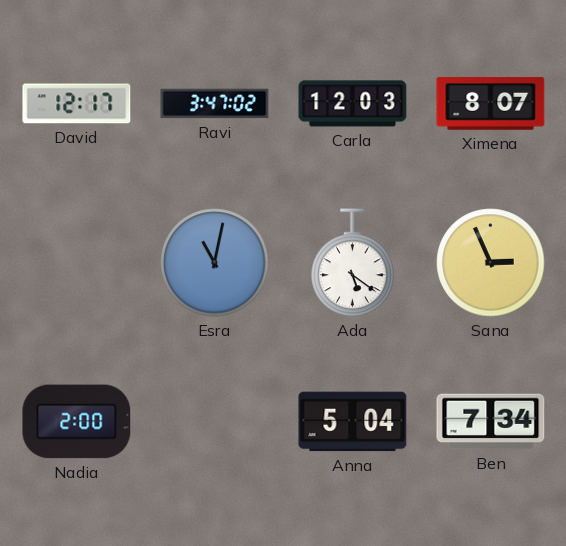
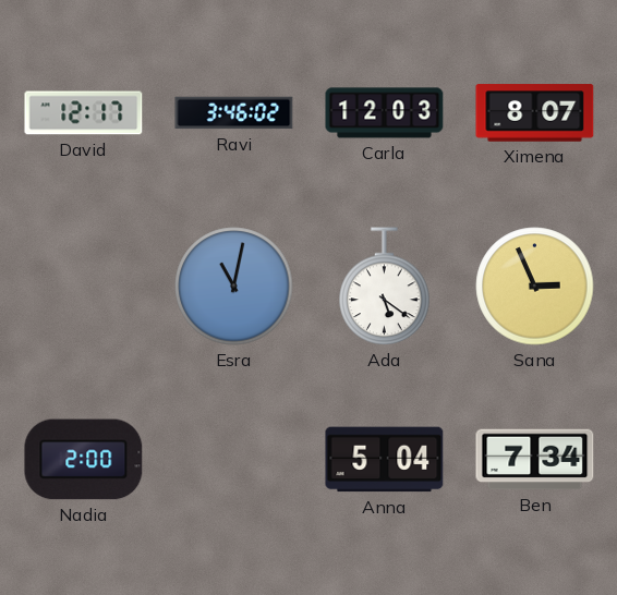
Ravi: 3:47 -> 3:46
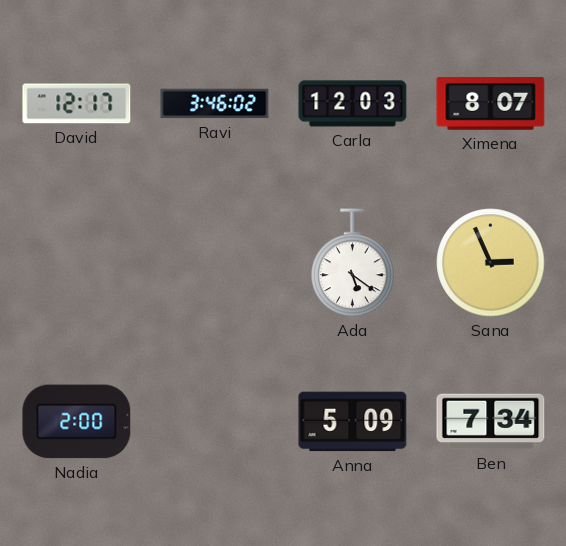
Esra: 11:02 -> none
Anna: 5:04 -> 5:09
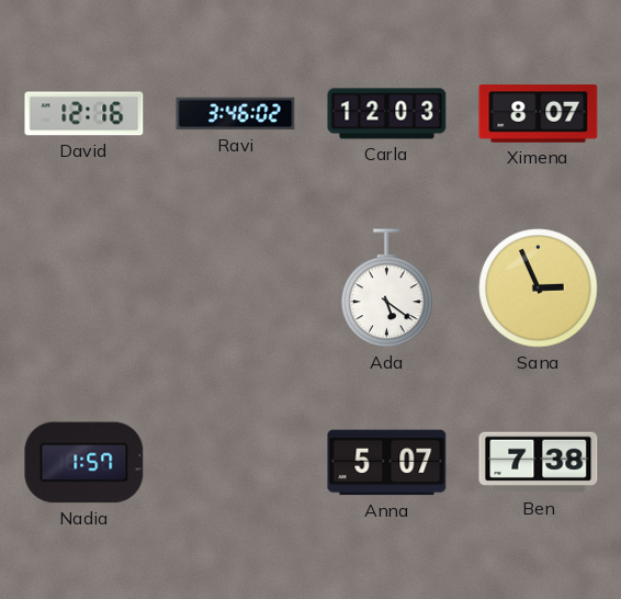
David: 12:17 -> 12:16
Nadia: 2:00 -> 1:57
Anna: 5:09 -> 5:07
Ben: 7:34 -> 7:38
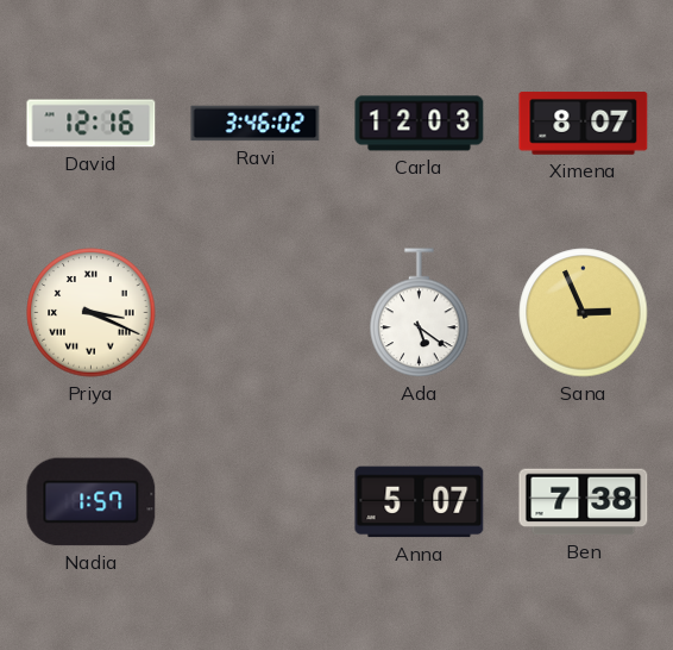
Priya: none -> 3:19
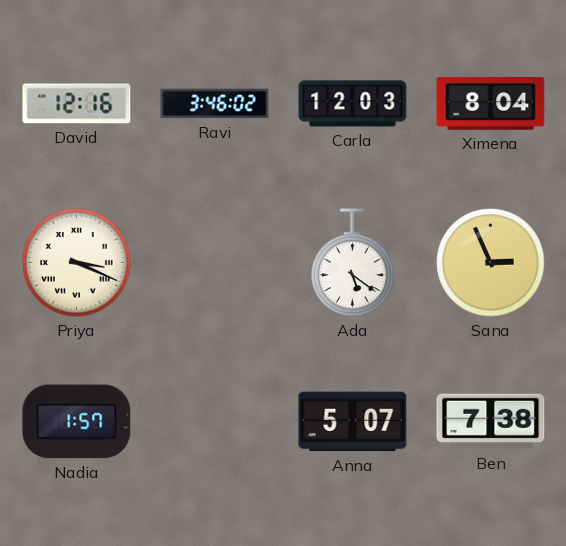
Ximena: 8:07 -> 8:04
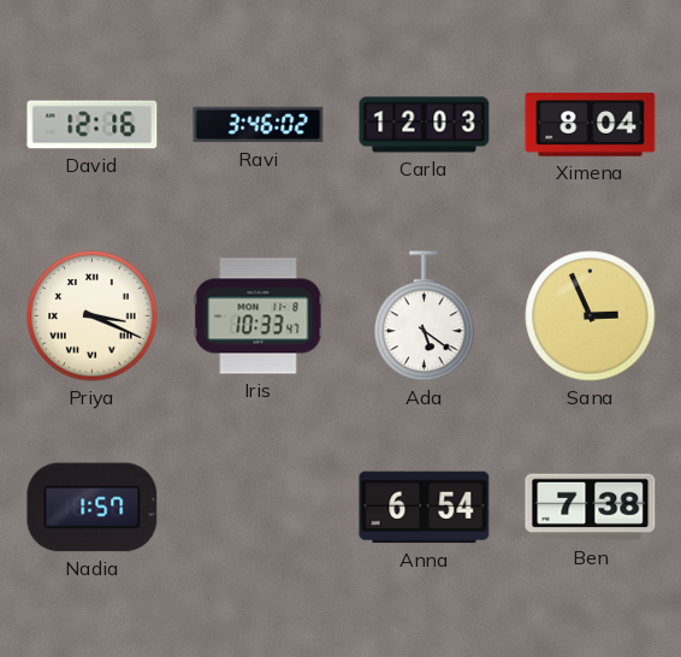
Iris: none -> 10:33
Anna: 5:07 -> 6:54
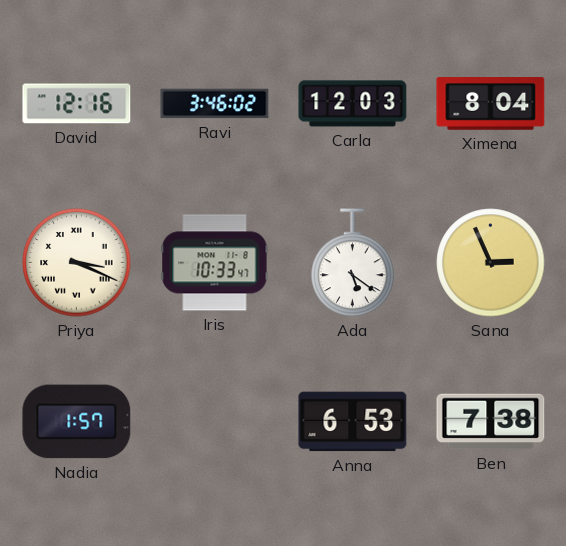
Anna: 6:54 -> 6:53
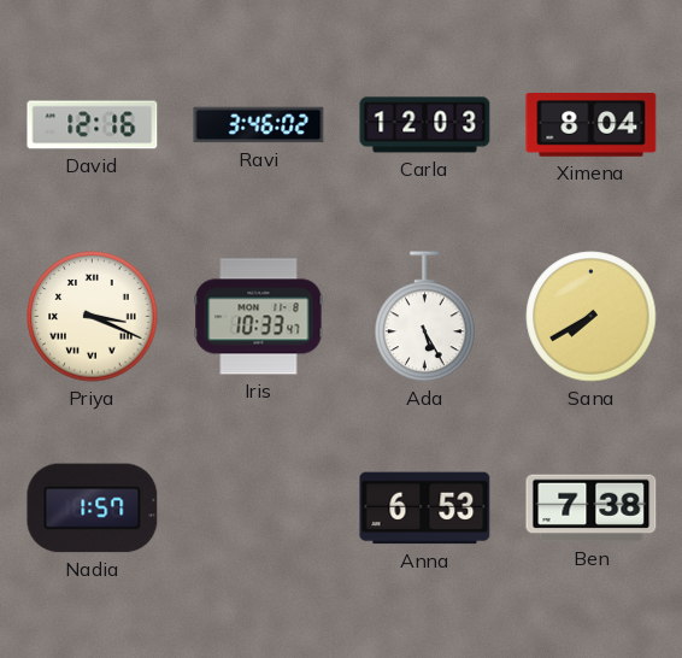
Ada: 5:21 -> 5:25
Sana: 2:56 -> 7:40
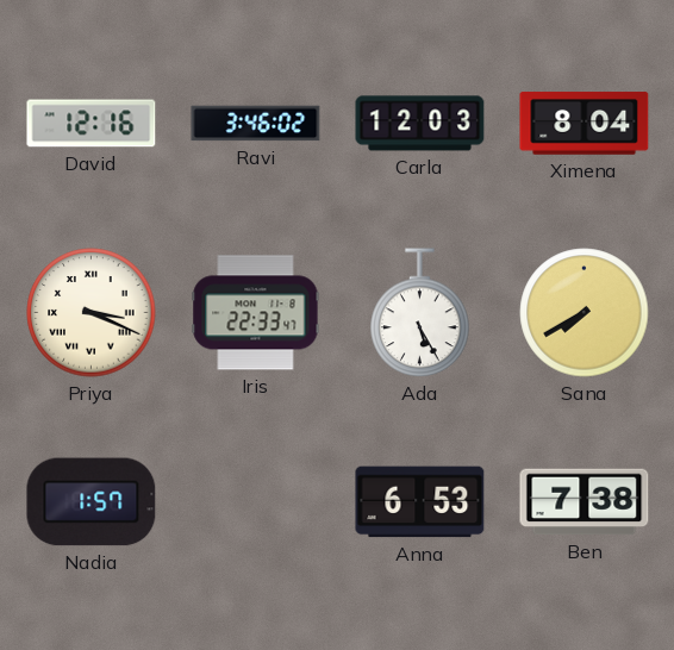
Iris: 10:33 -> 22:33
